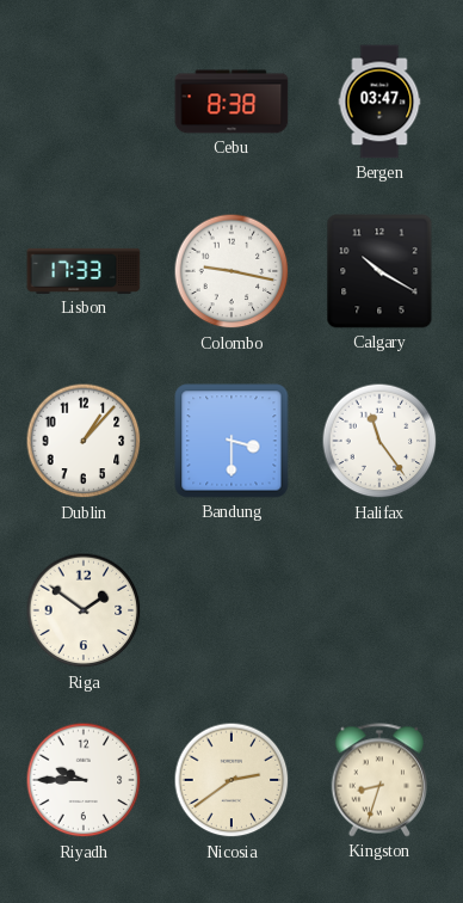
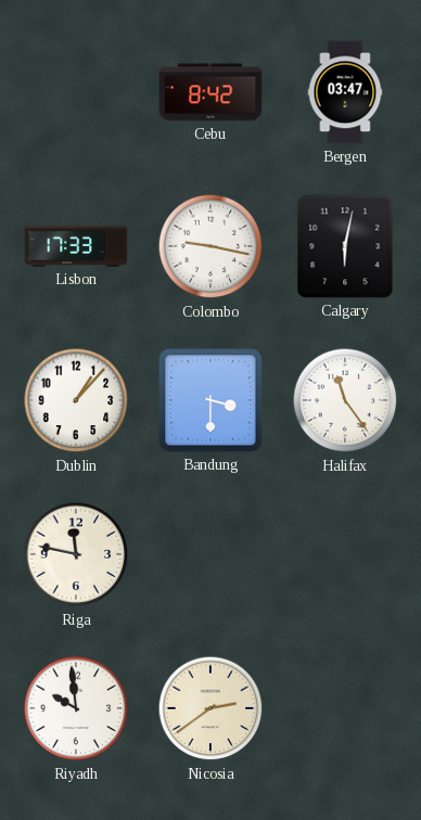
Cebu: 8:38 -> 8:42
Calgary: 10:20 -> 6:02
Riga: 1:51 -> 11:47
Riyadh: 9:45 -> 9:59
Kingston: 8:33 -> none
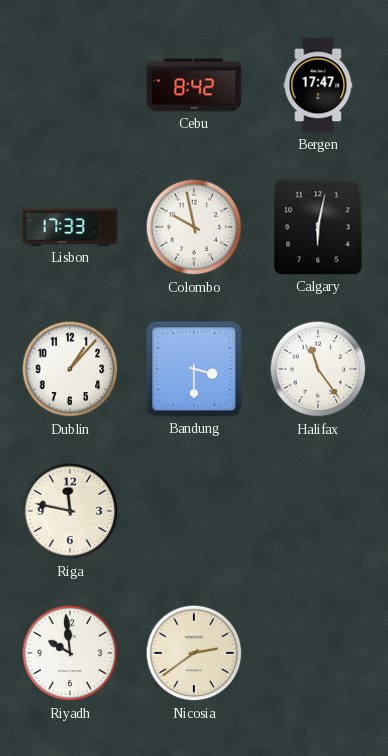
Bergen: 03:47 -> 17:47
Colombo: 9:17 -> 9:58
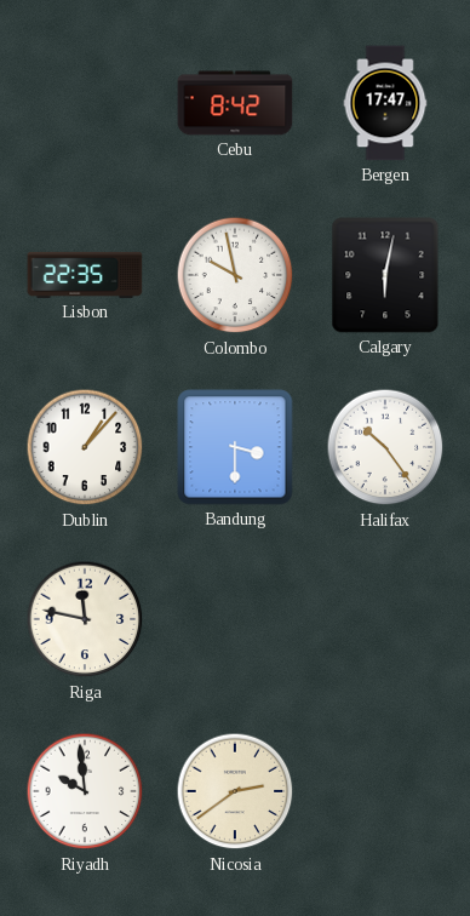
Lisbon: 17:33 -> 22:35
Halifax: 11:24 -> 10:24
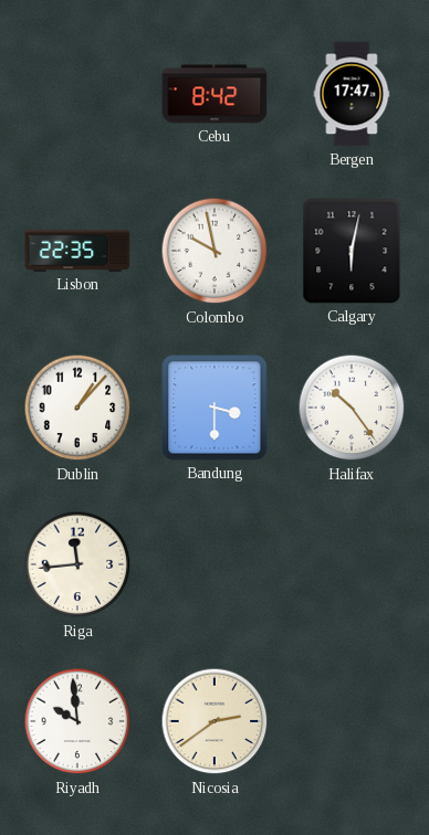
Riga: 11:47 -> 11:44
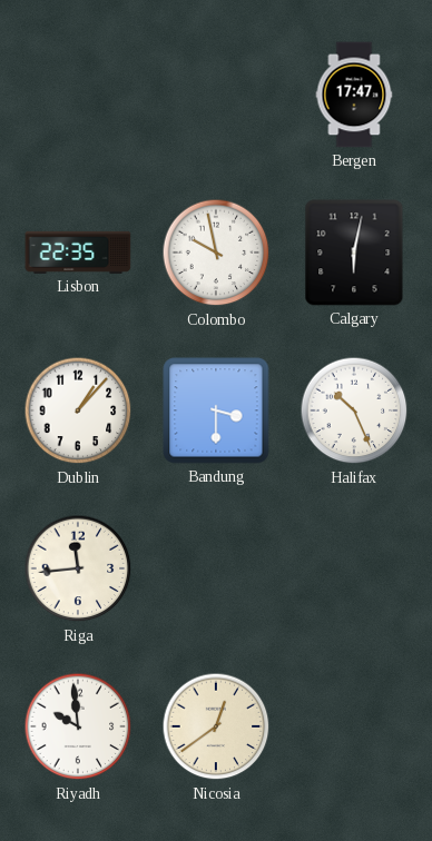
Cebu: 8:42 -> none
Halifax: 10:24 -> 10:26
Nicosia: 2:39 -> 12:39
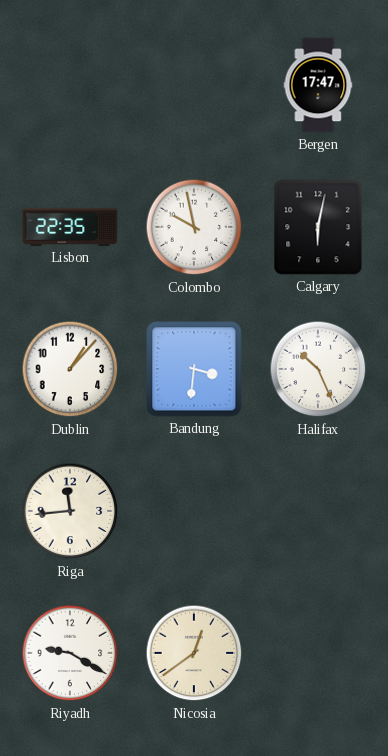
Bandung: 3:30 -> 3:31
Riyadh: 9:59 -> 9:20
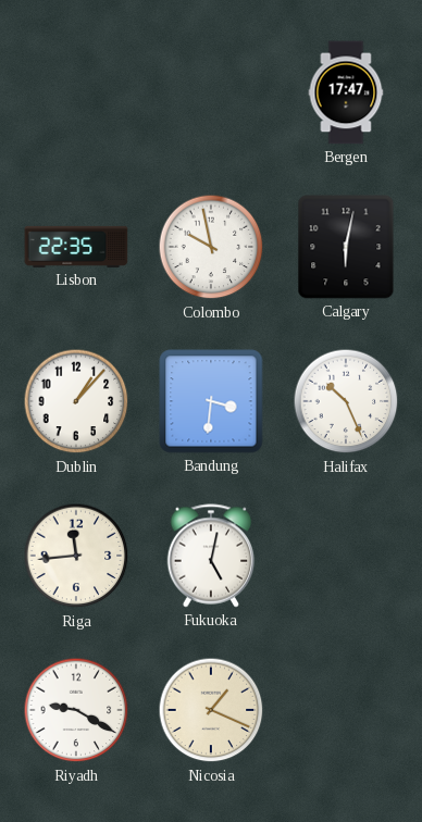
Fukuoka: none -> 5:02
Nicosia: 12:39 -> 1:19
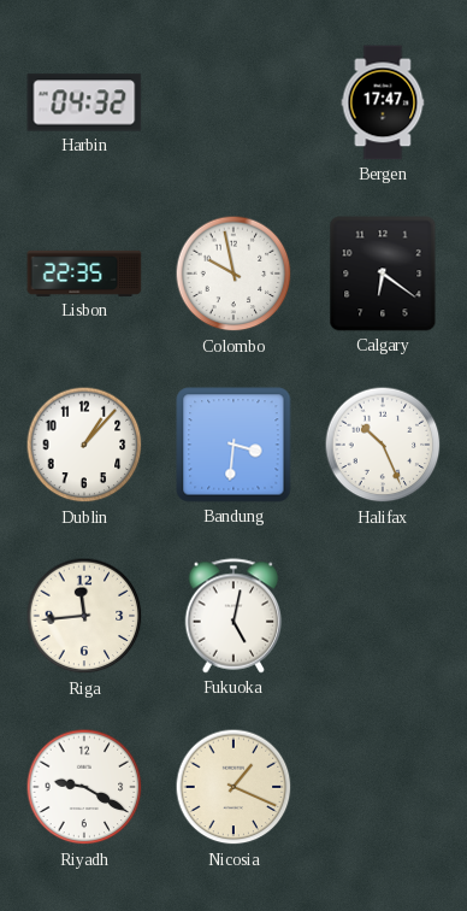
Harbin: none -> 04:32
Calgary: 6:02 -> 6:21
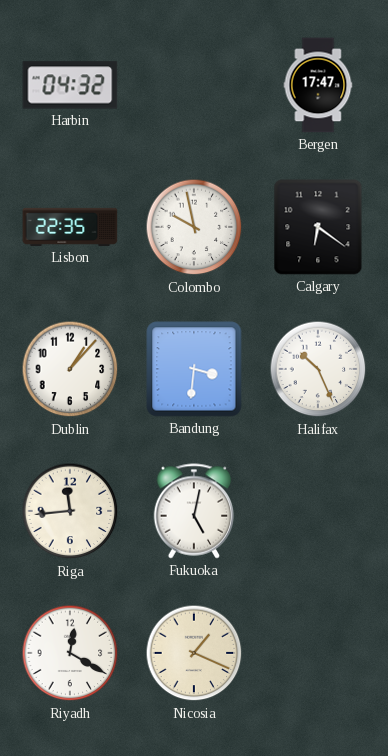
Riyadh: 9:20 -> 12:20
